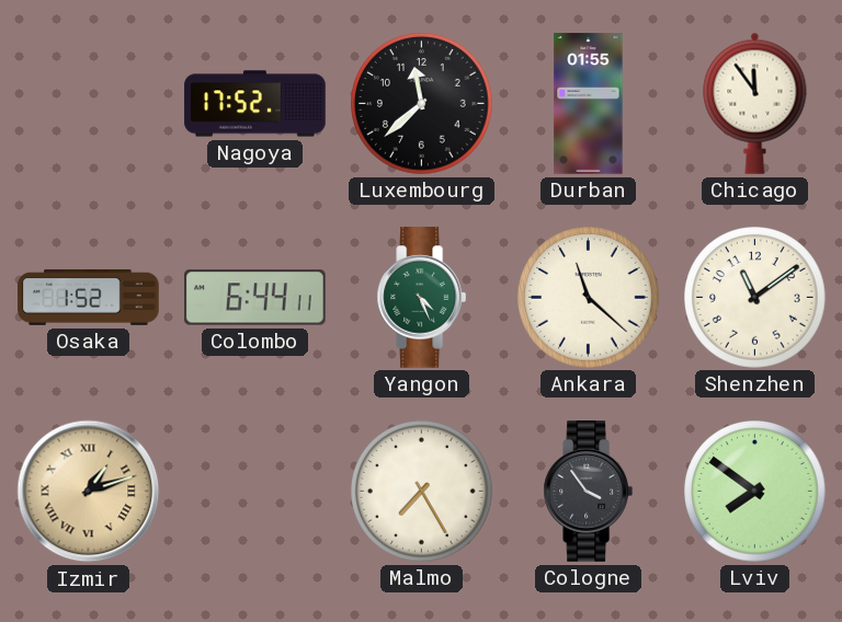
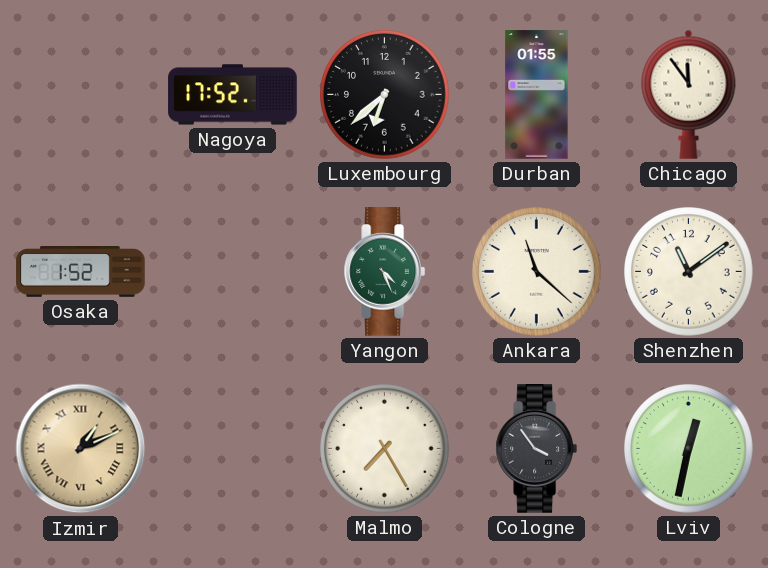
Luxembourg: 11:38 -> 6:38
Colombo: 6:44 -> none
Izmir: 1:12 -> 1:11
Lviv: 7:51 -> 12:32
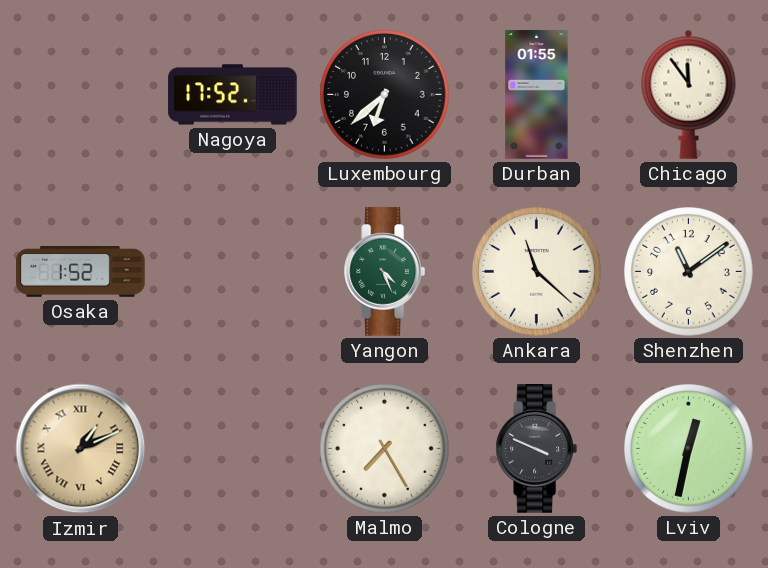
Cologne: 3:54 -> 3:49
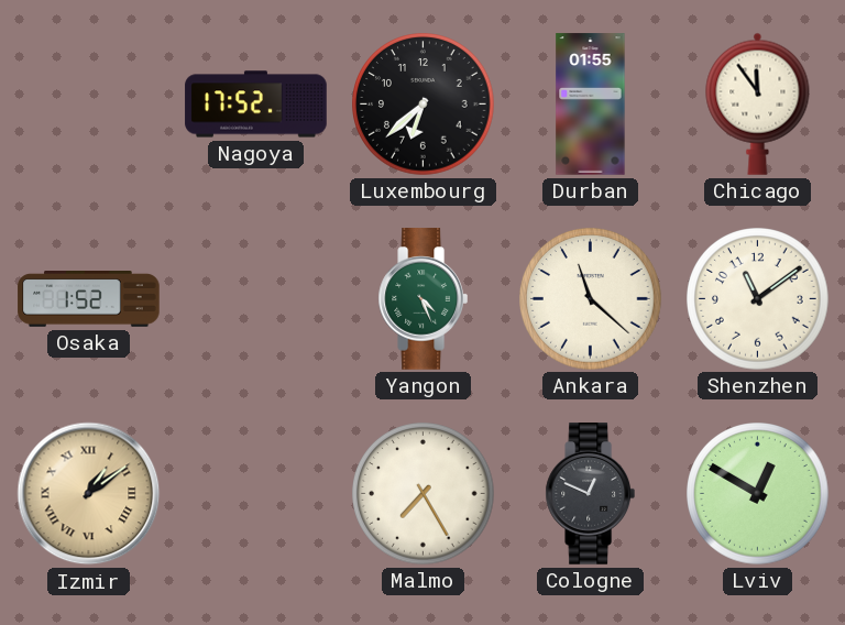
Izmir: 1:11 -> 1:09
Cologne: 3:49 -> 12:49
Lviv: 12:32 -> 12:50
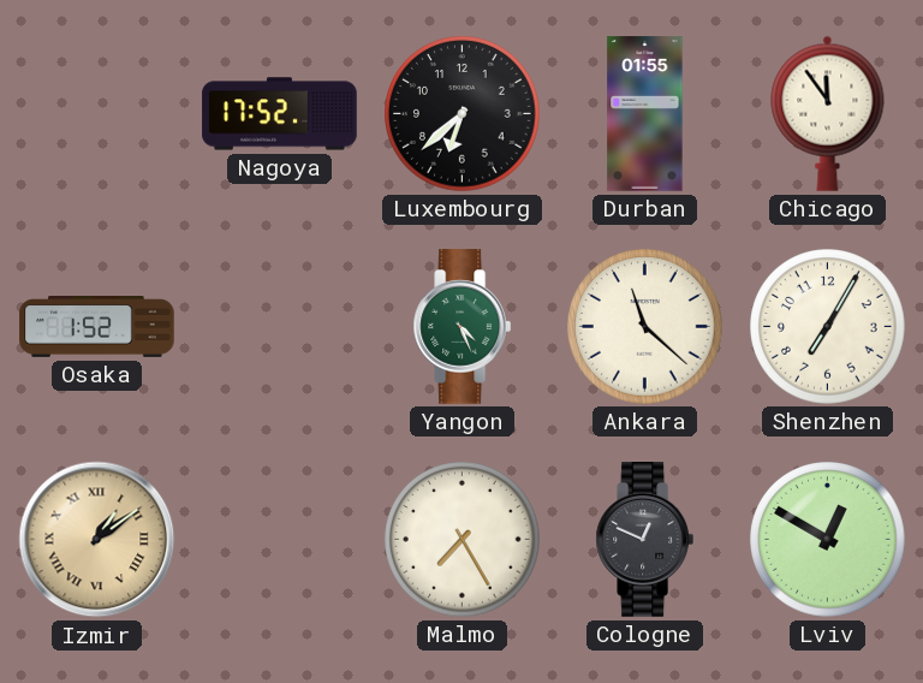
Shenzhen: 11:09 -> 7:05
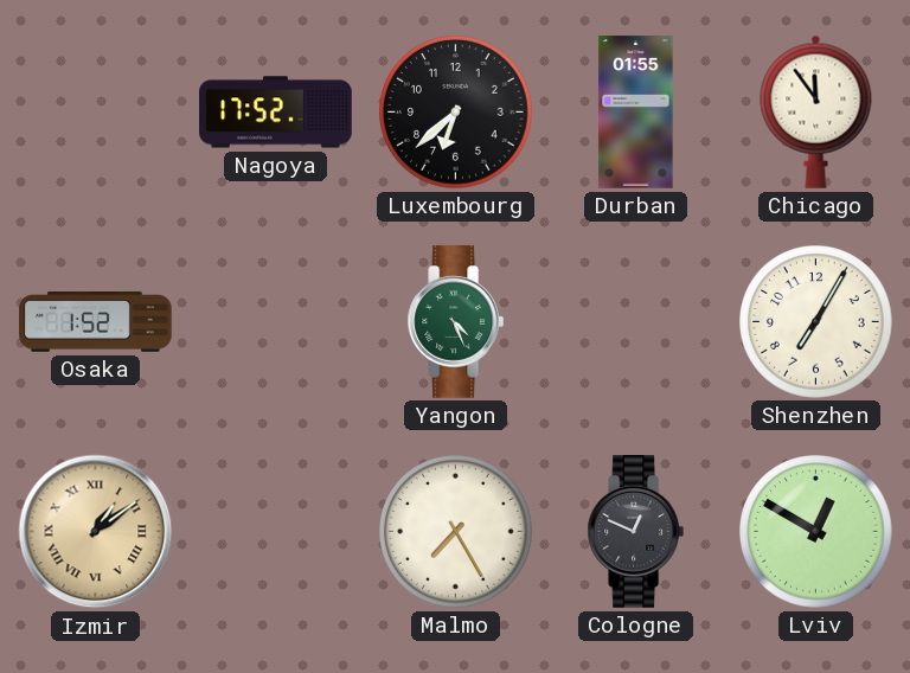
Ankara: 11:22 -> none
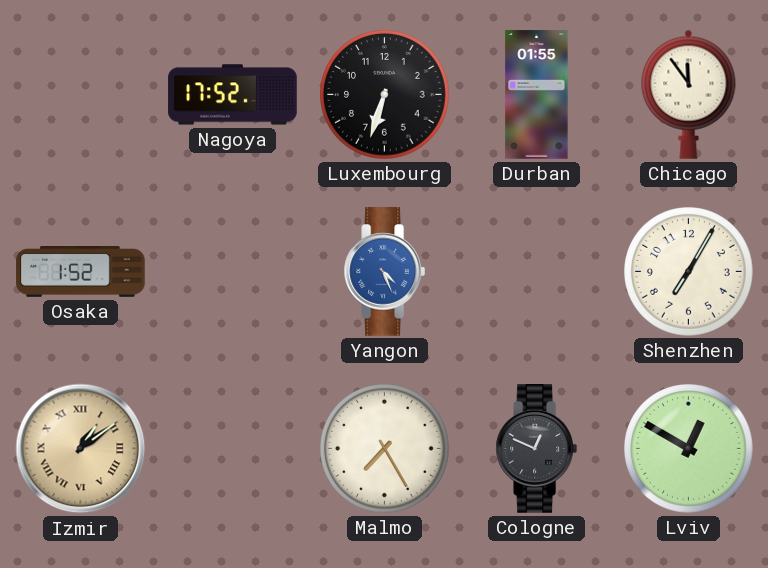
Luxembourg: 6:38 -> 6:33
Yangon dial: green -> blue
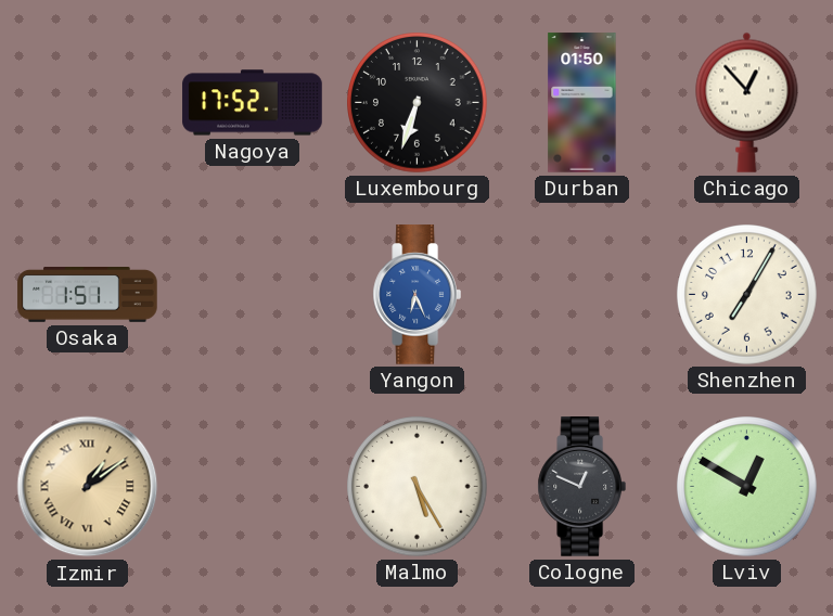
Durban: 01:55 -> 01:50
Chicago: 11:54 -> 12:53
Osaka: 1:52 -> 1:51
Yangon: 4:26 -> 6:26
Malmo: 7:25 -> 5:25
